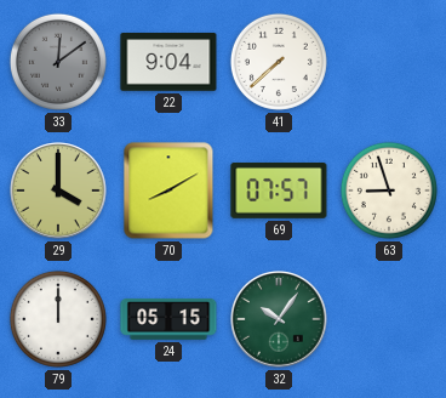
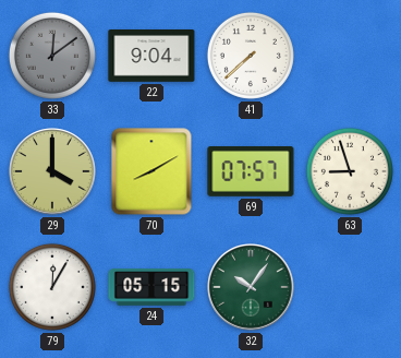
79: 12:00 -> 12:05
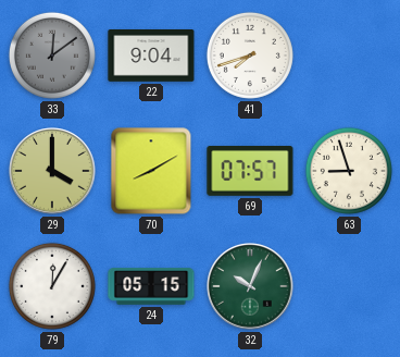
41: 7:38 -> 7:42
32: 10:06 -> 10:04
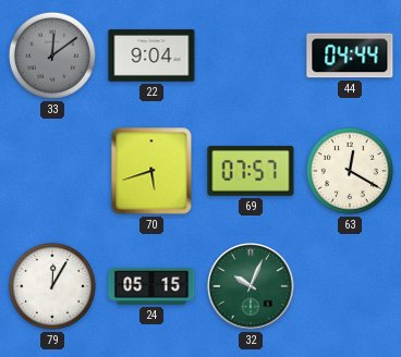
41: 7:42 -> none
44: none -> 04:44
29: 4:00 -> none
70: 8:10 -> 5:42
63: 8:57 -> 12:20
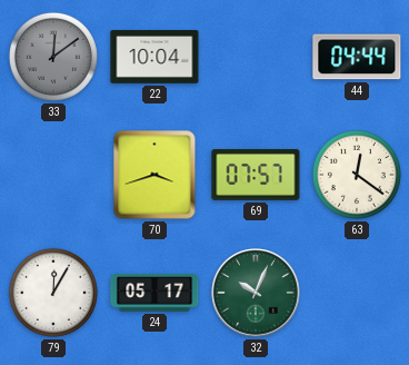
22: 9:04 -> 10:04
70: 5:42 -> 3:42
63: 12:20 -> 12:21
24: 05:15 -> 05:17
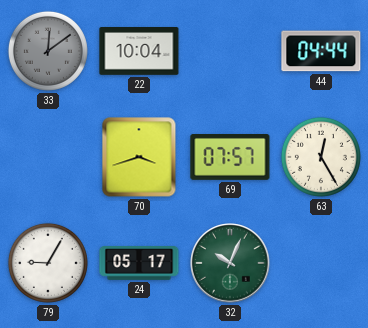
63: 12:21 -> 12:25
79: 12:05 -> 9:05
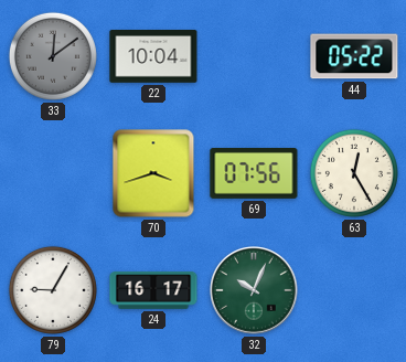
44: 04:44 -> 05:22
69: 07:57 -> 07:56
24: 05:17 -> 16:17
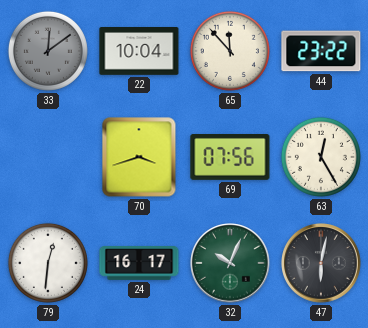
65: none -> 11:53
44: 05:22 -> 23:22
79: 9:05 -> 12:31
47: none -> 6:02
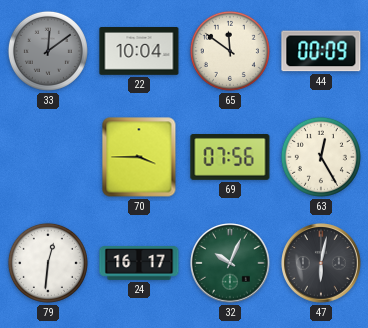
65: 11:53 -> 11:51
44: 23:22 -> 00:09
70: 3:42 -> 3:45
